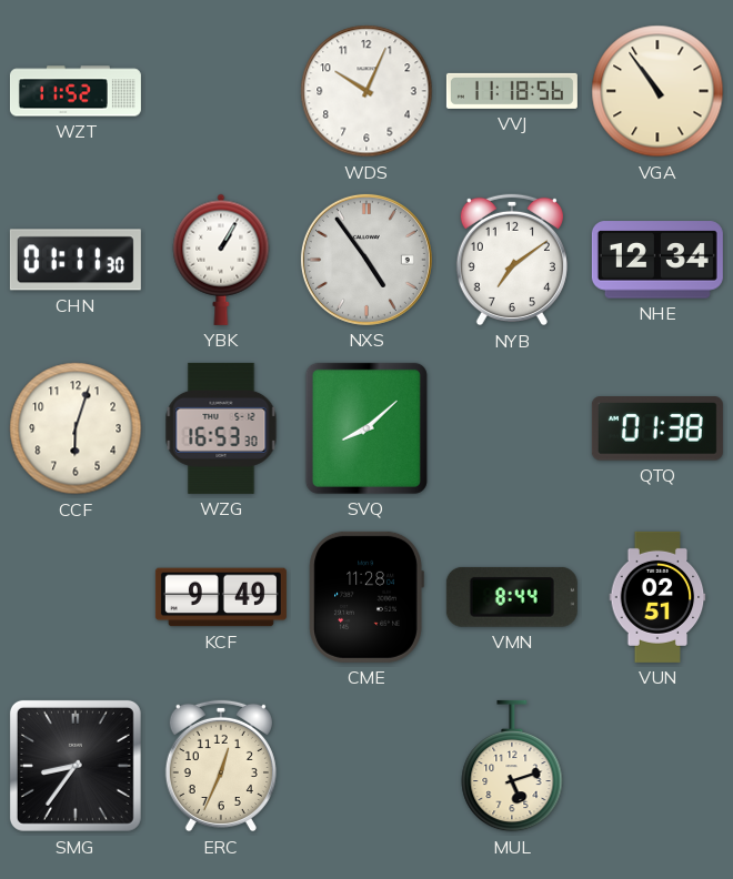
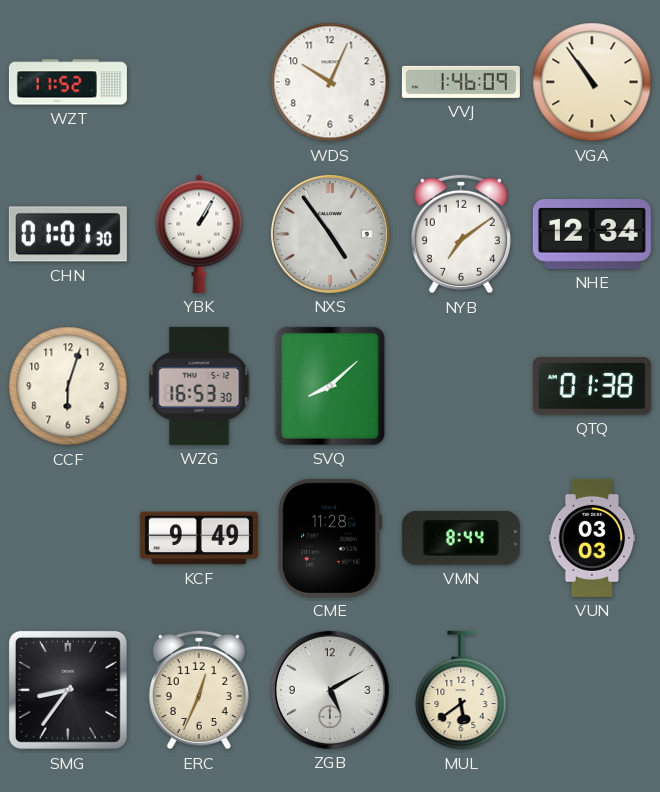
VVJ: 11:18 -> 1:46
CHN: 01:11 -> 01:01
VUN: 02:51 -> 03:03
ZGB: none -> 5:10
MUL: 5:12 -> 5:39
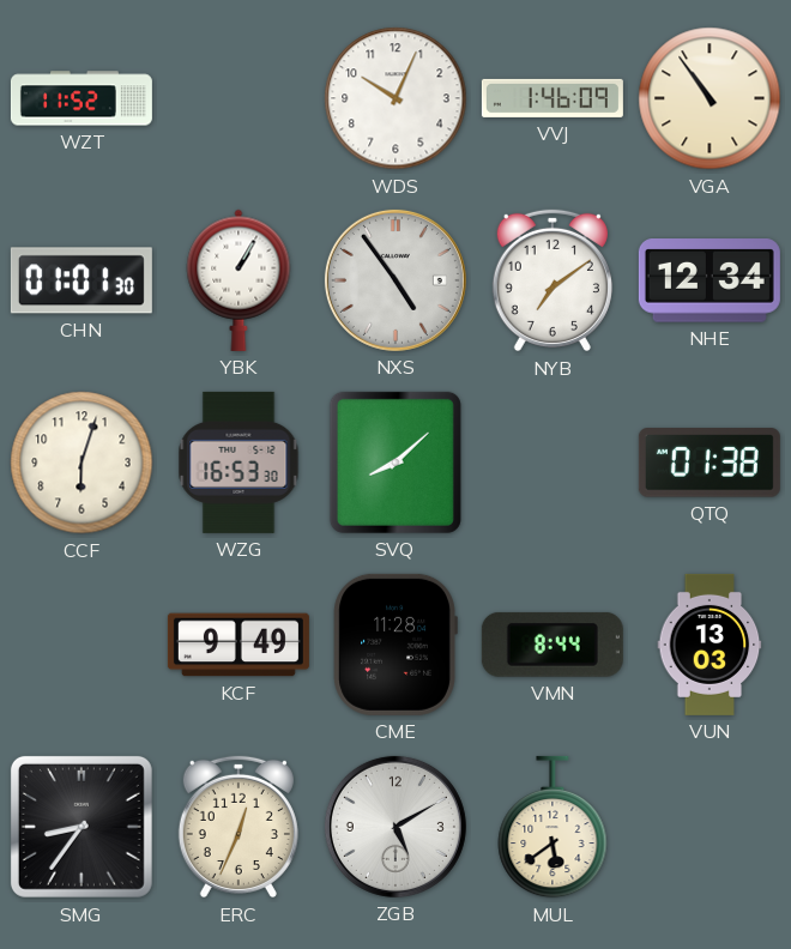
VUN: 03:03 -> 13:03
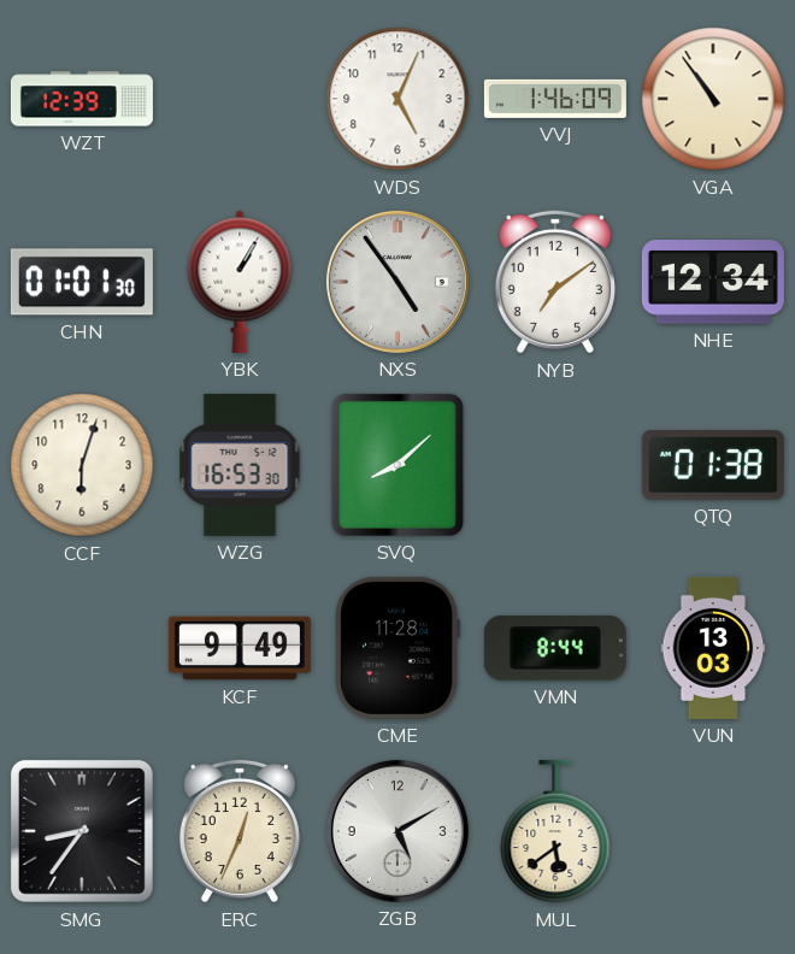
WZT: 11:52 -> 12:39
WDS: 10:04 -> 5:04
